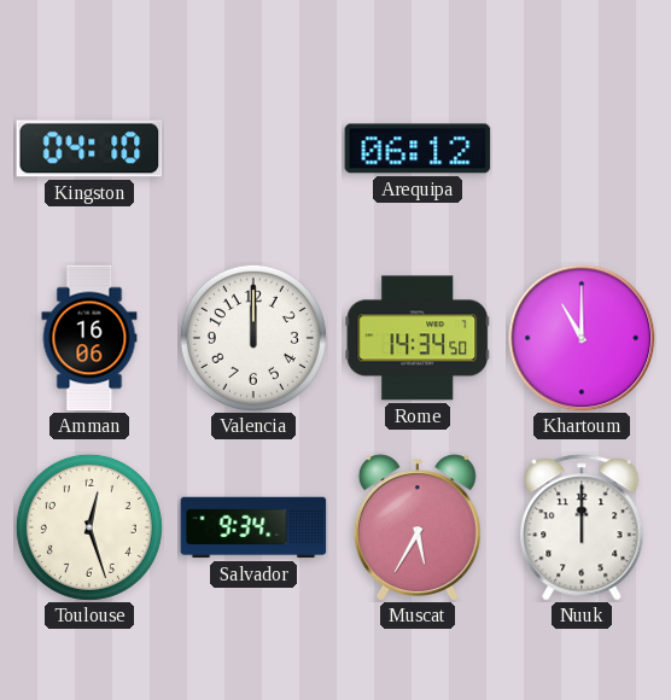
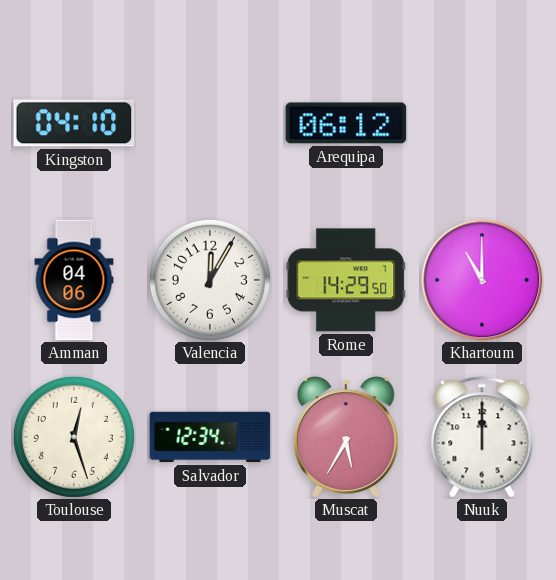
Amman: 16:06 -> 04:06
Valencia: 12:00 -> 12:05
Rome: 14:34 -> 14:29
Salvador: 9:34 -> 12:34
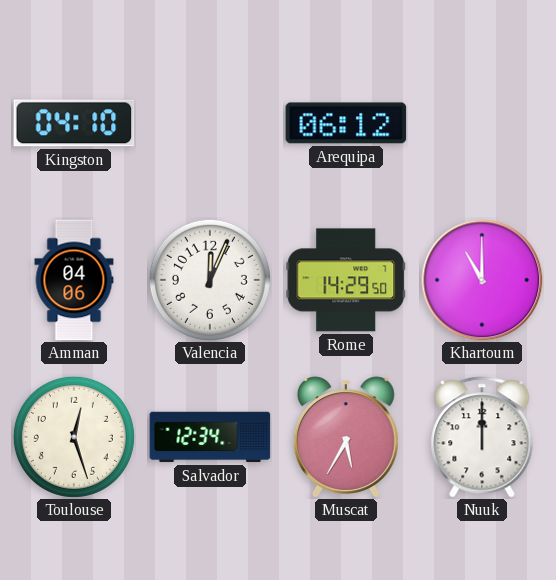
Valencia: 12:05 -> 12:04
